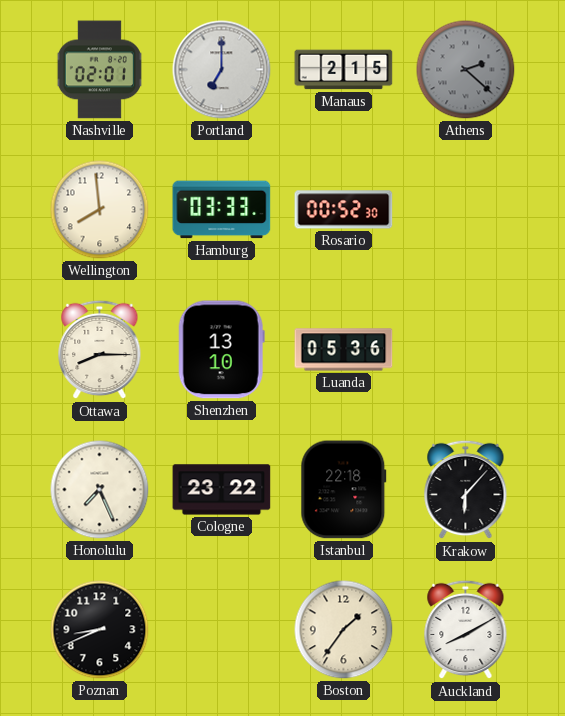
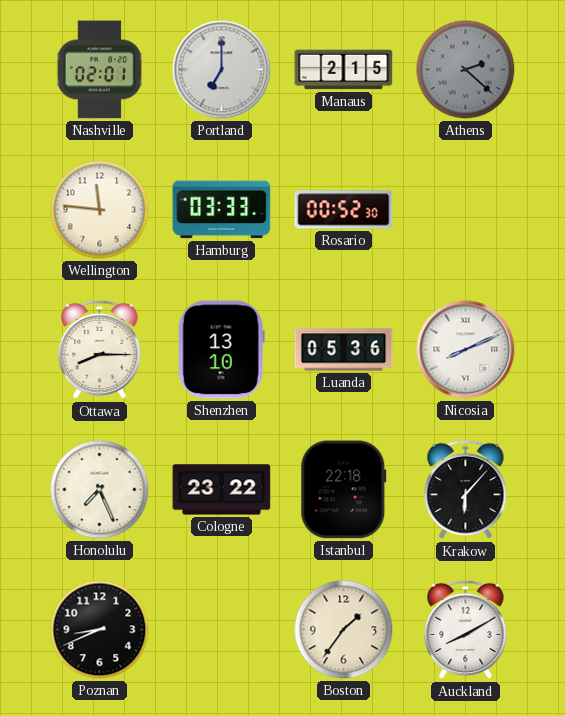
Wellington: 7:59 -> 11:46
Nicosia: none -> 8:11
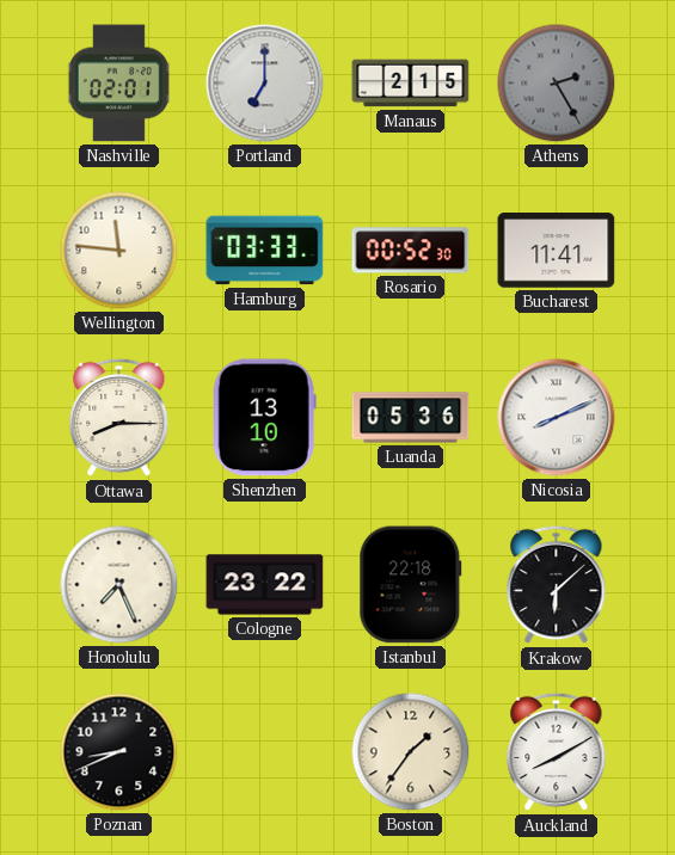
Athens: 2:22 -> 2:25
Bucharest: none -> 11:41
Krakow: 6:07 -> 6:08
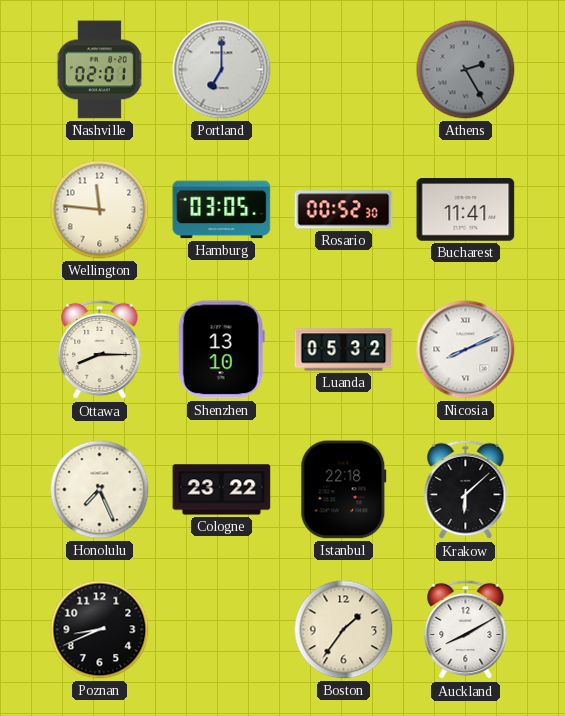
Manaus: 2:15 -> none
Hamburg: 03:33 -> 03:05
Luanda: 05:36 -> 05:32
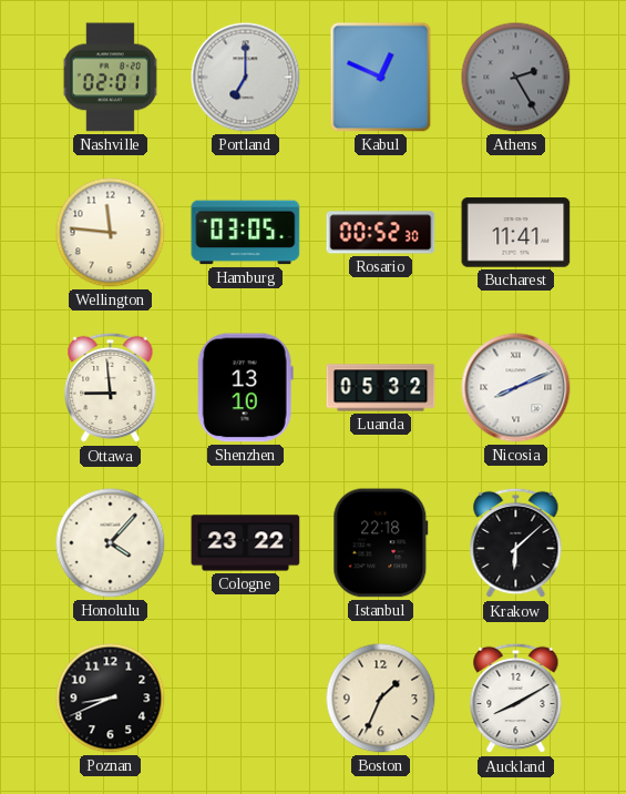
Kabul: none -> 12:49
Ottawa: 8:15 -> 8:59
Honolulu: 7:26 -> 4:07
Boston: 1:36 -> 1:34
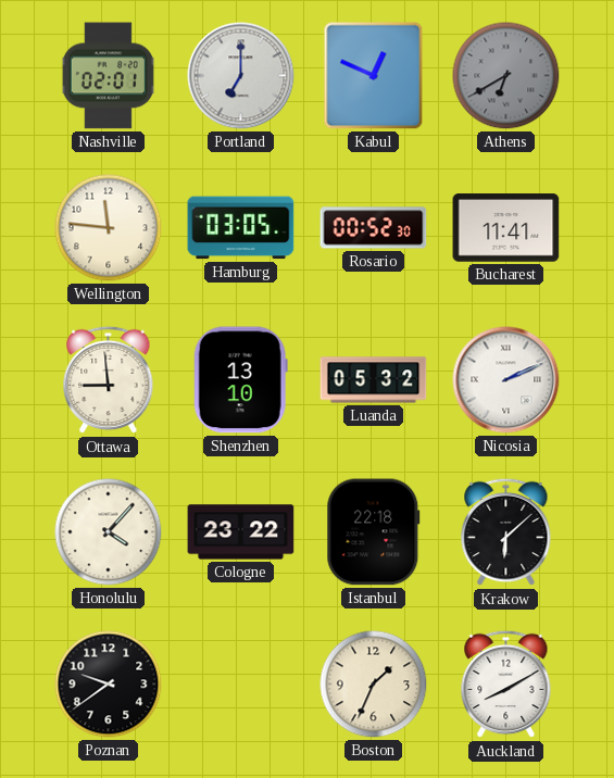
Athens: 2:25 -> 6:40
Nicosia: 8:11 -> 2:11
Poznan: 8:41 -> 9:39
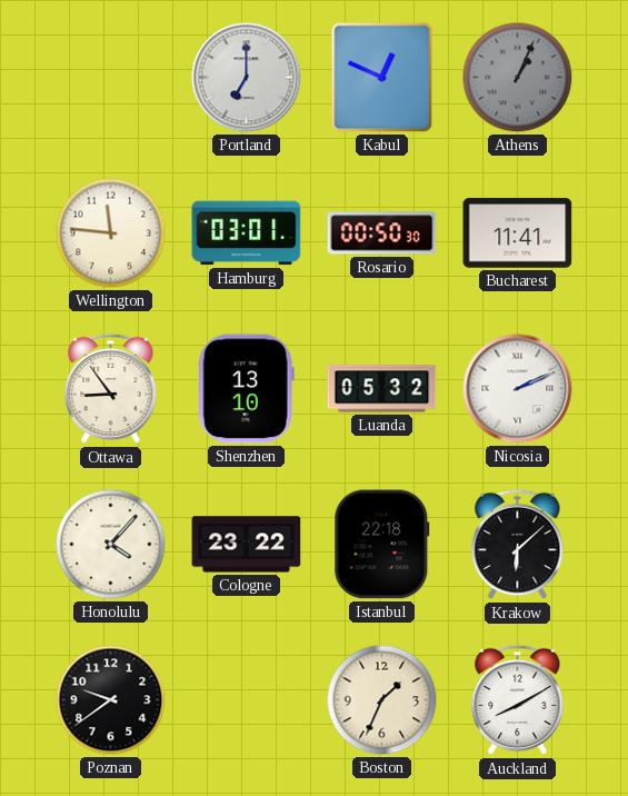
Nashville: 02:01 -> none
Athens: 6:40 -> 1:04
Hamburg: 03:05 -> 03:01
Rosario: 00:52 -> 00:50
Ottawa: 8:59 -> 8:54
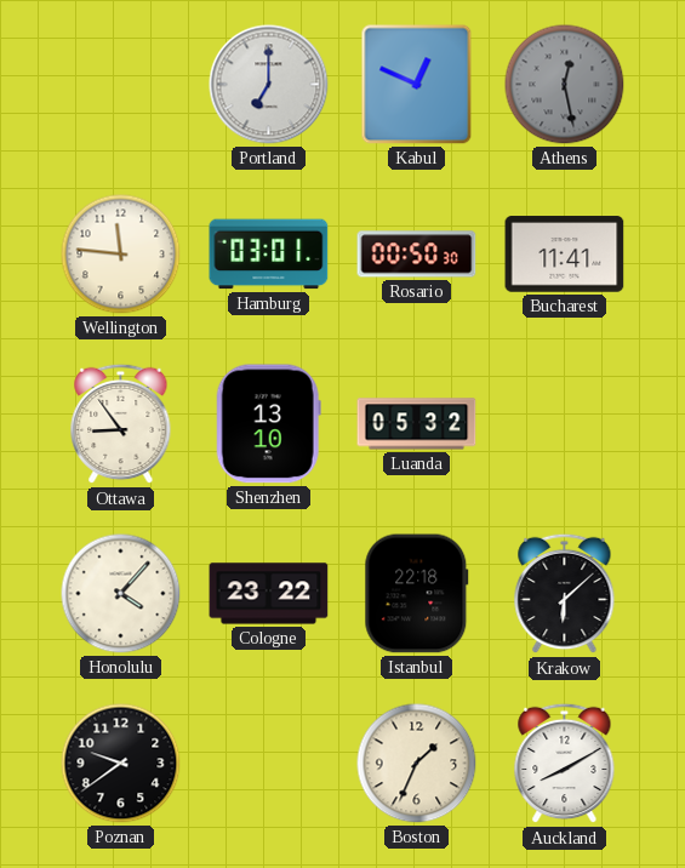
Athens: 1:04 -> 12:28
Nicosia: 2:11 -> none
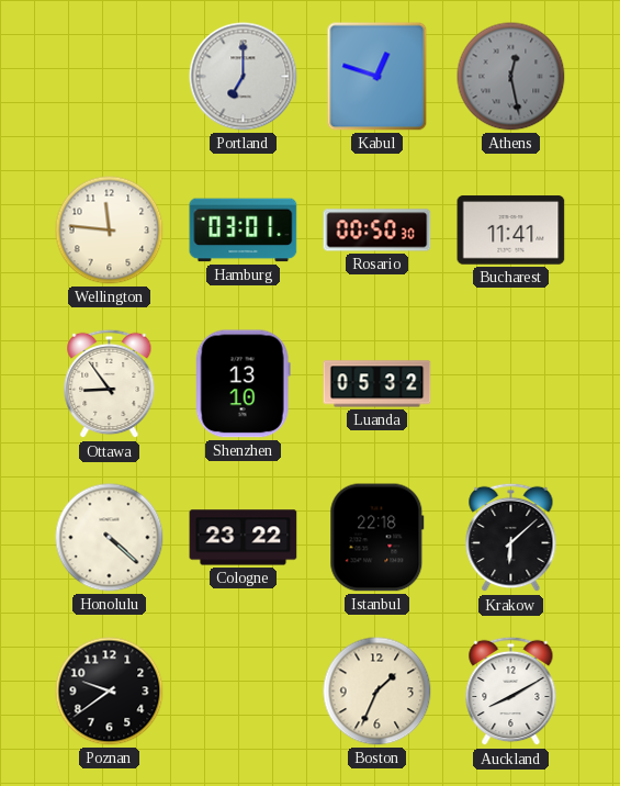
Kabul: 12:49 -> 12:48
Honolulu: 4:07 -> 4:22
